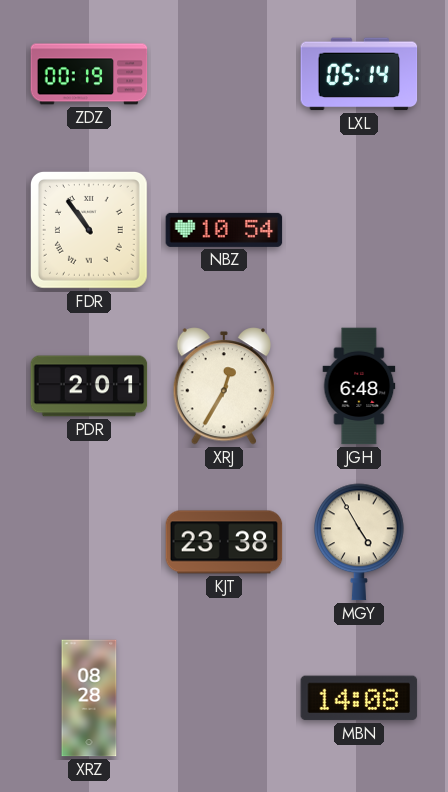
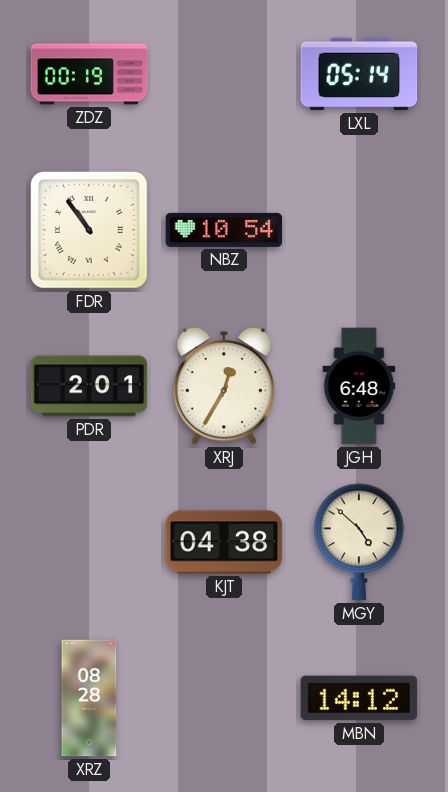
KJT: 23:38 -> 04:38
MGY: 4:55 -> 4:52
MBN: 14:08 -> 14:12
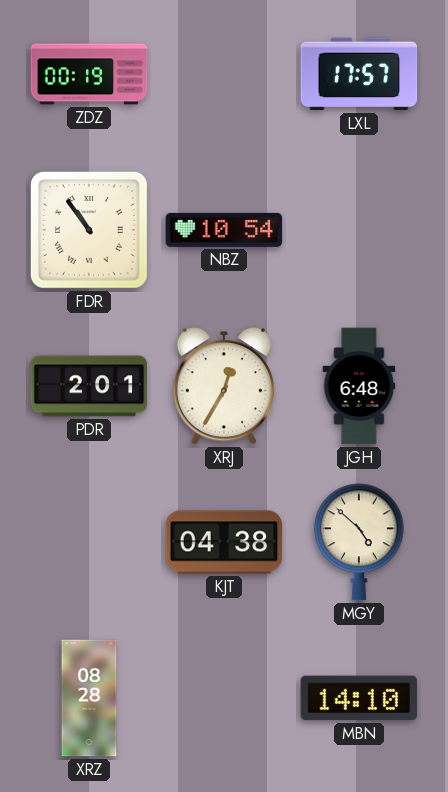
LXL: 05:14 -> 17:57
MBN: 14:12 -> 14:10
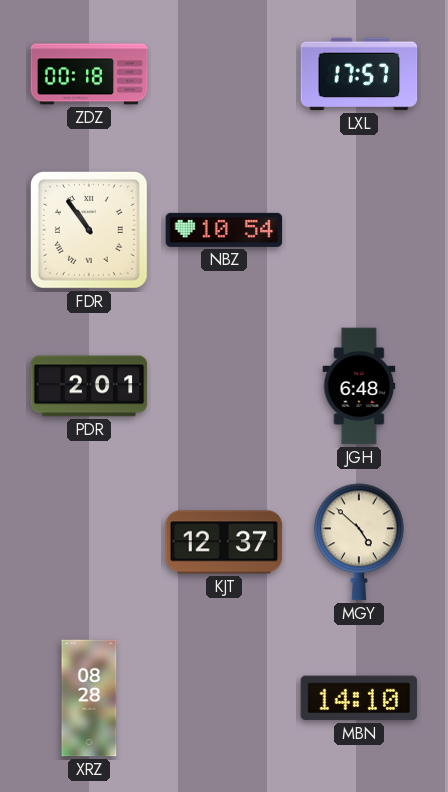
ZDZ: 00:19 -> 00:18
XRJ: 12:35 -> none
KJT: 04:38 -> 12:37
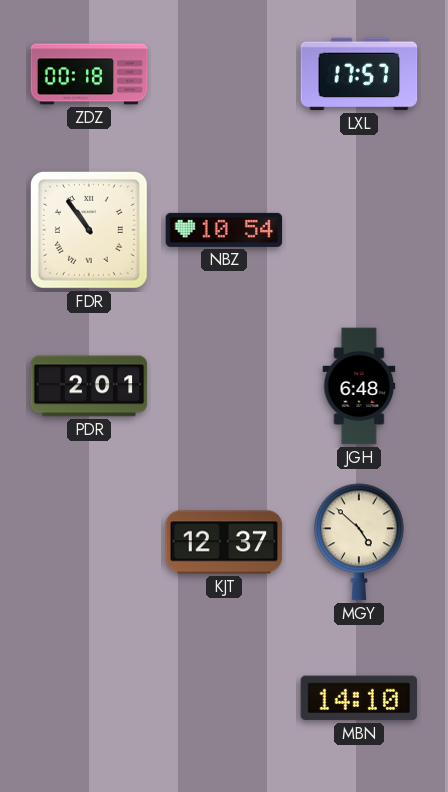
XRZ: 08:28 -> none
